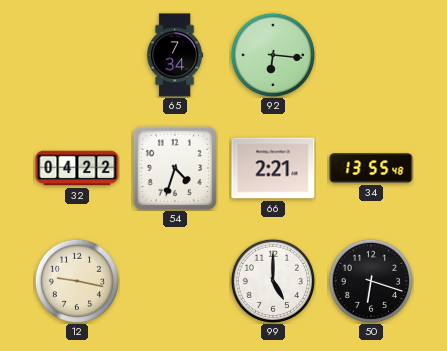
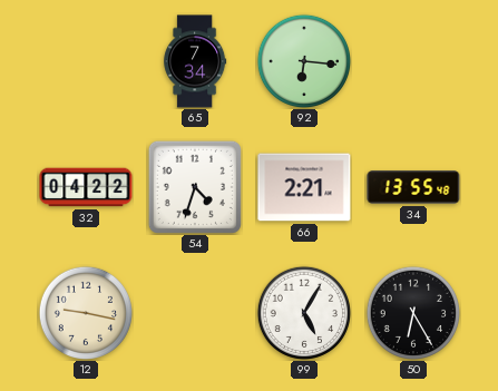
99: 5:00 -> 5:05
50: 6:18 -> 6:25
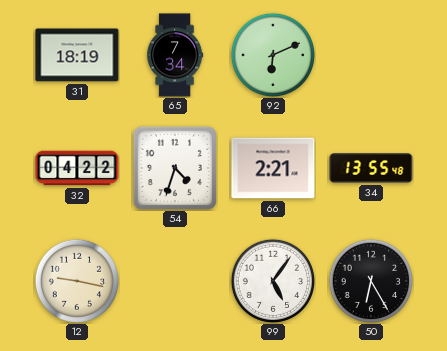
31: none -> 18:19
92: 6:16 -> 6:11
99: 5:05 -> 5:06
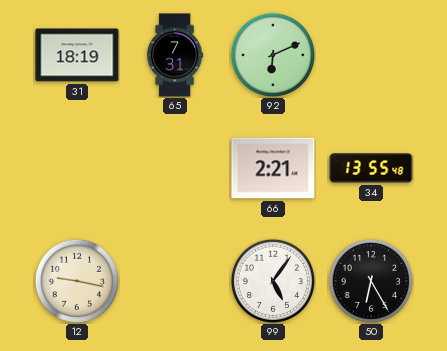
65: 7:34 -> 7:31
32: 04:22 -> none
54: 4:33 -> none
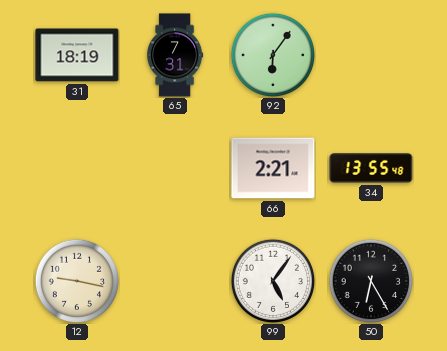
92: 6:11 -> 6:06
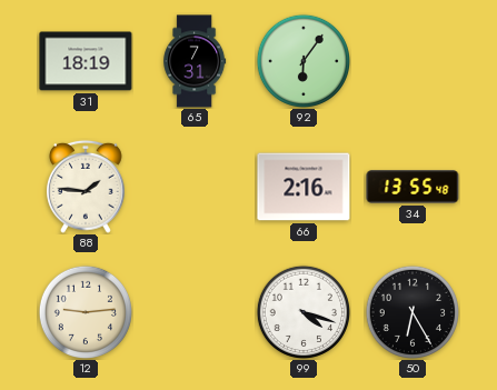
88: none -> 1:46
66: 2:21 -> 2:16
12: 9:17 -> 9:14
99: 5:06 -> 4:18
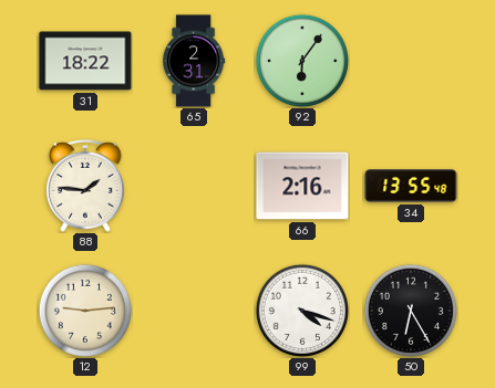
31: 18:19 -> 18:22
65: 7:31 -> 2:31
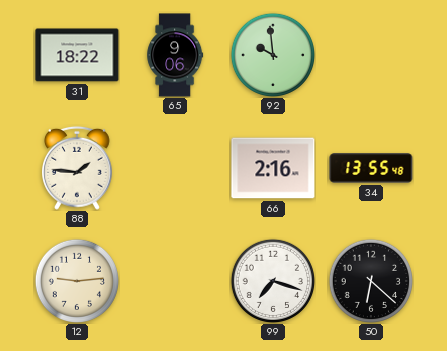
65: 2:31 -> 9:06
92: 6:06 -> 9:59
99: 4:18 -> 7:18
50: 6:25 -> 6:22
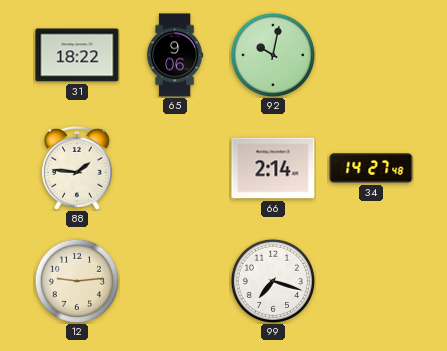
92: 9:59 -> 10:02
66: 2:16 -> 2:14
34: 13:55 -> 14:27
50: 6:22 -> none
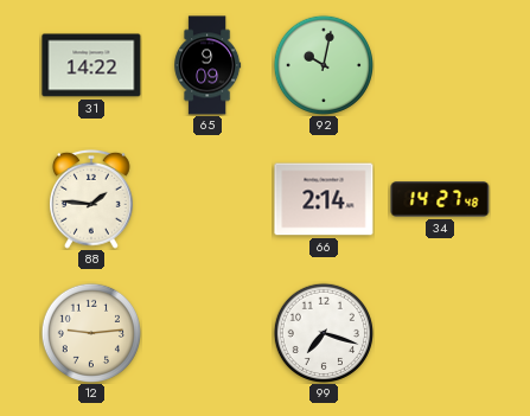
31: 18:22 -> 14:22
65: 9:06 -> 9:09
